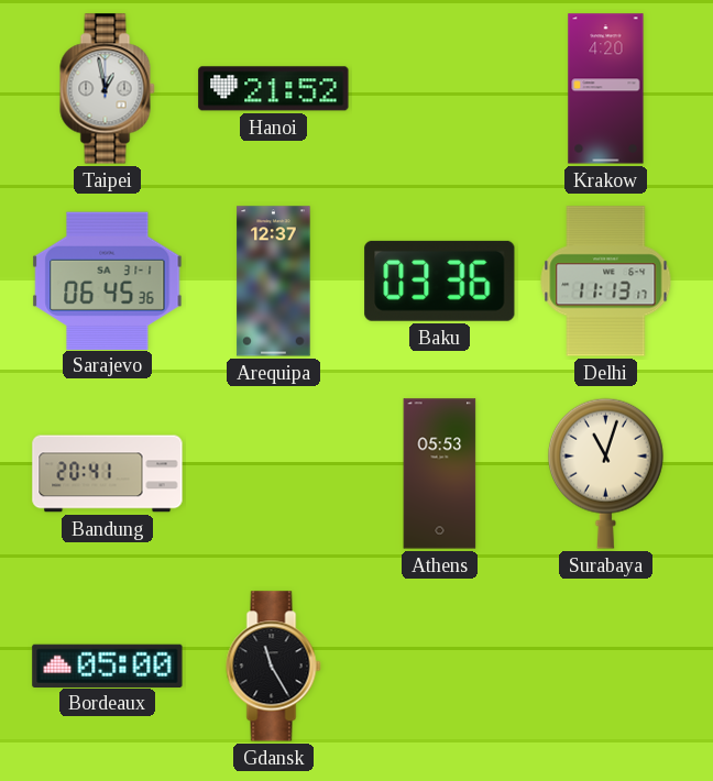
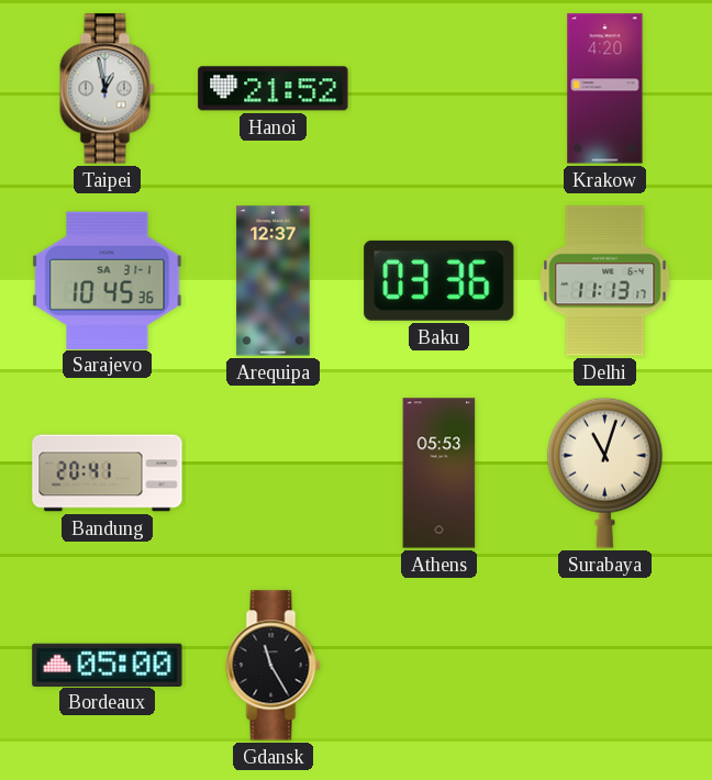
Sarajevo: 06:45 -> 10:45
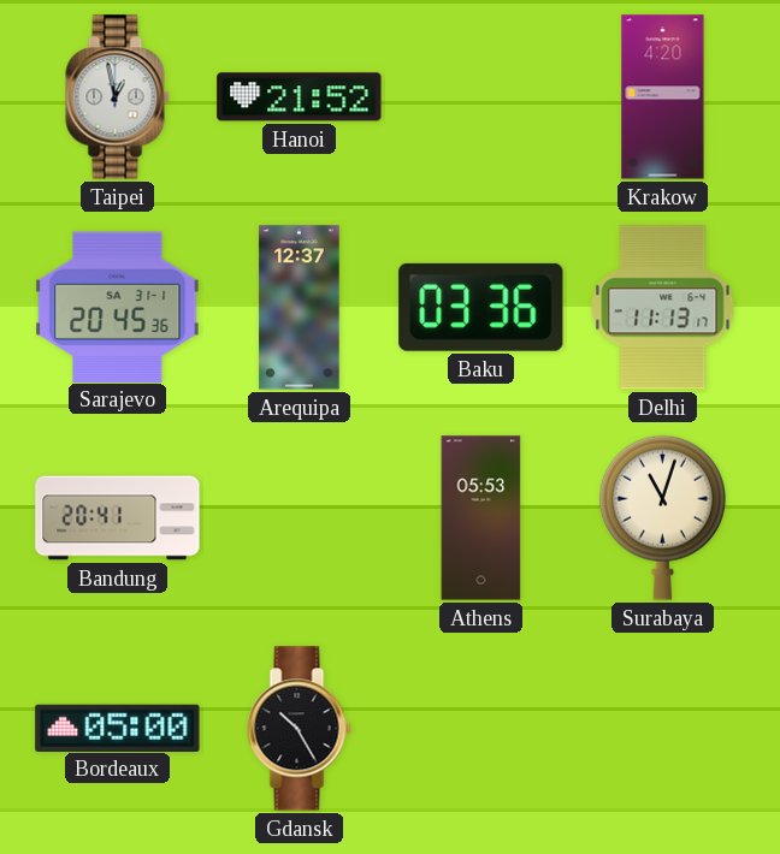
Sarajevo: 10:45 -> 20:45
Gdansk: 11:25 -> 10:25
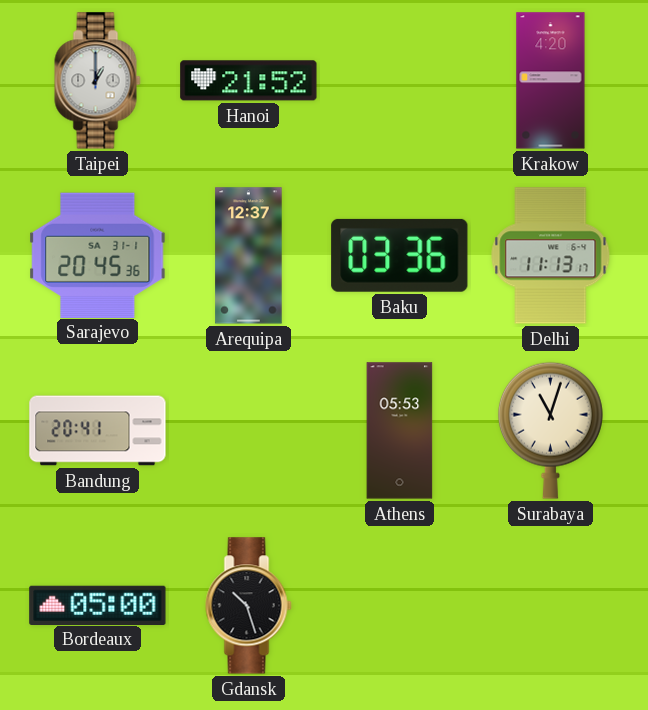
Taipei: 12:58 -> 1:00
Gdansk: 10:25 -> 10:27
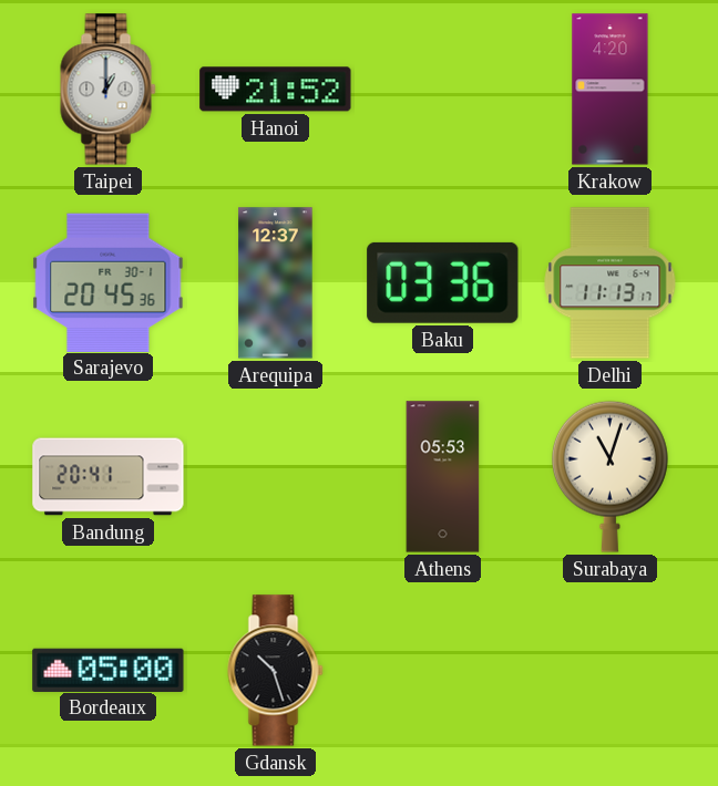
Sarajevo date: SA 31-1 -> FR 30-1
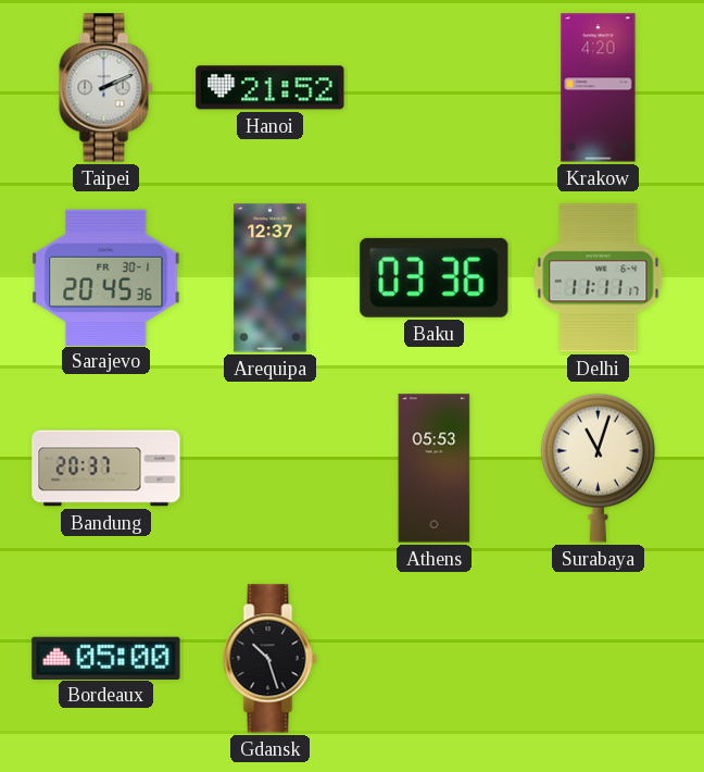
Taipei: 1:00 -> 2:11
Delhi: 11:13 -> 11:11
Bandung: 20:41 -> 20:37
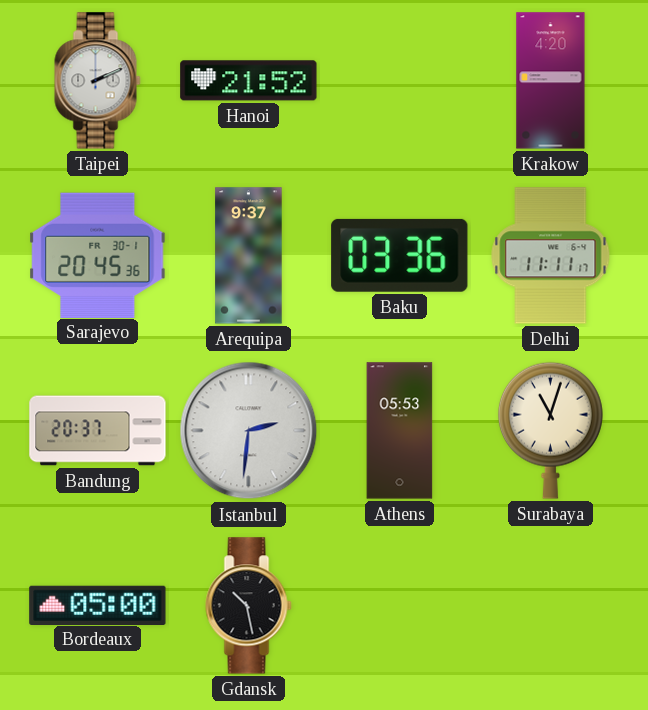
Arequipa: 12:37 -> 9:37
Istanbul: none -> 2:31
Gdansk: 10:27 -> 10:28
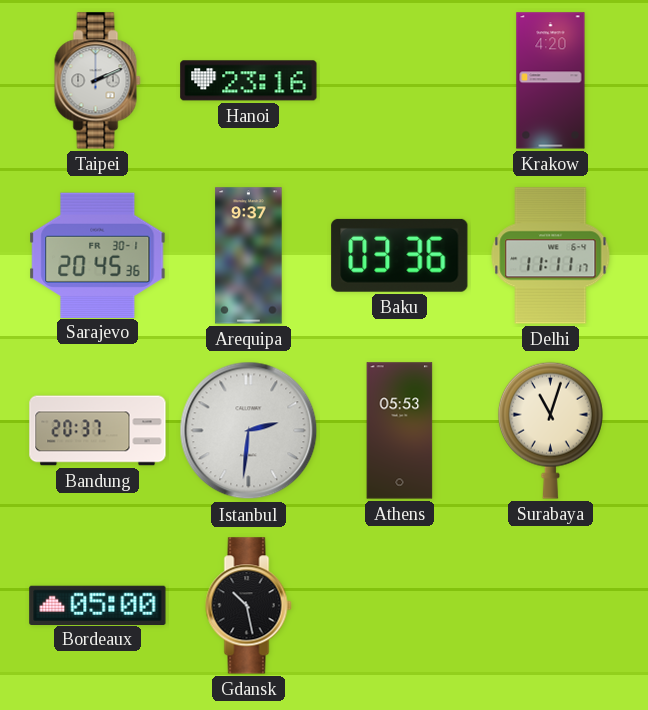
Hanoi: 21:52 -> 23:16
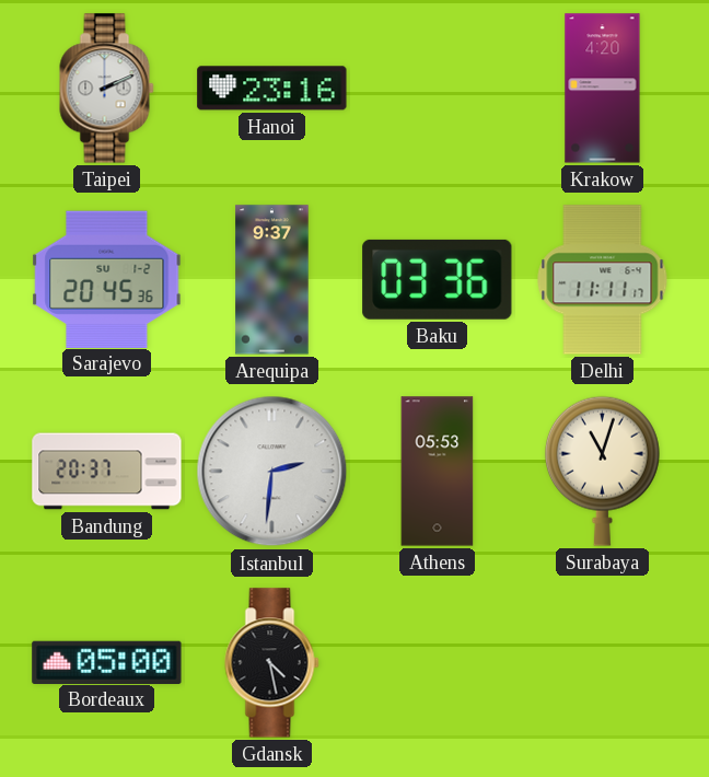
Sarajevo date: FR 30-1 -> SU 1-2
Gdansk: 10:28 -> 4:28
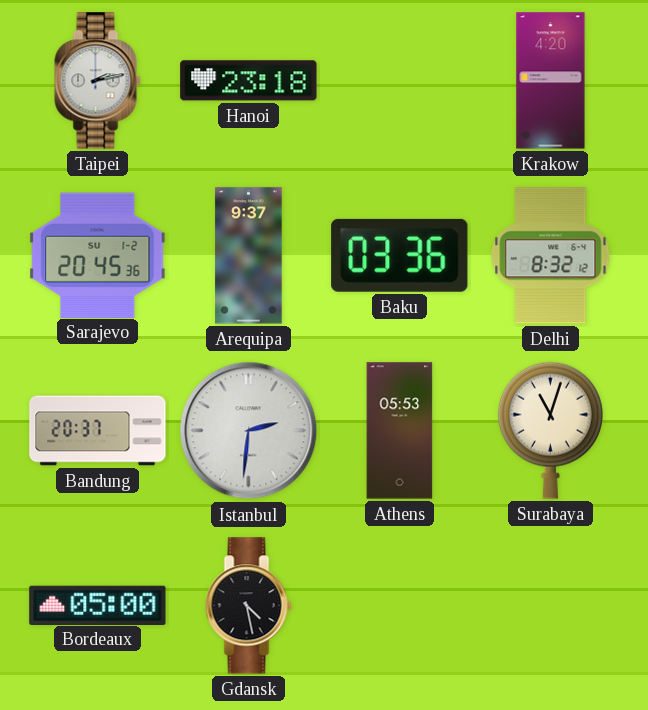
Taipei: 2:11 -> 2:13
Hanoi: 23:16 -> 23:18
Delhi: 11:11 -> 8:32
